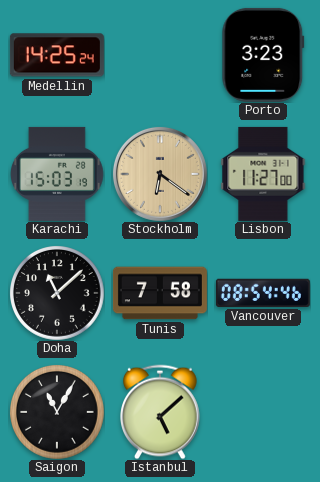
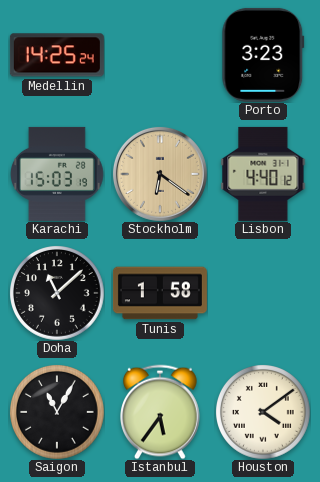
Lisbon: 11:27 -> 4:40
Tunis: 7:58 -> 1:58
Vancouver: 08:54 -> none
Istanbul: 5:08 -> 5:36
Houston: none -> 4:09
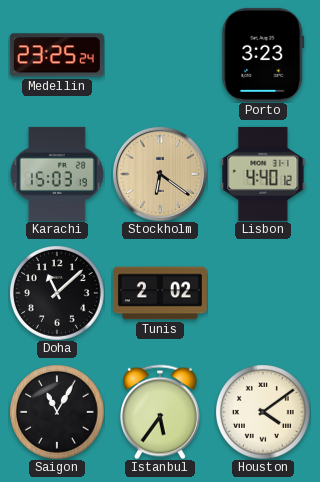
Medellin: 14:25 -> 23:25
Tunis: 1:58 -> 2:02
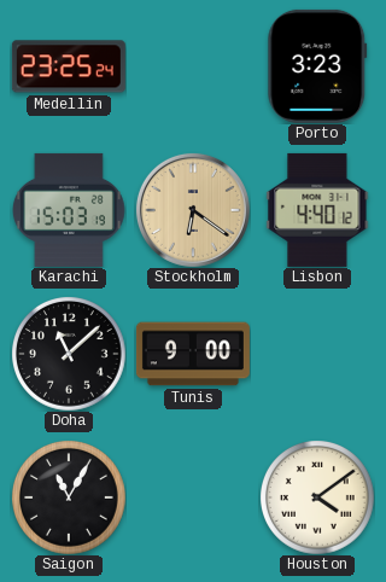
Tunis: 2:02 -> 9:00
Istanbul: 5:36 -> none
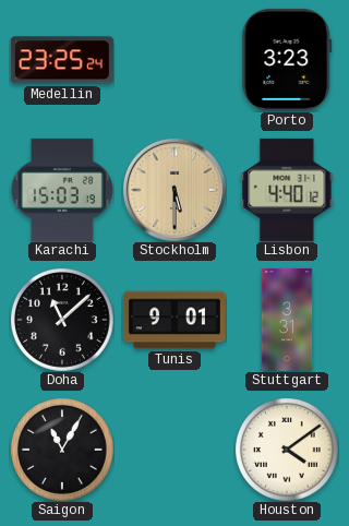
Stockholm: 6:21 -> 5:30
Tunis: 9:00 -> 9:01
Stuttgart: none -> 3:31
